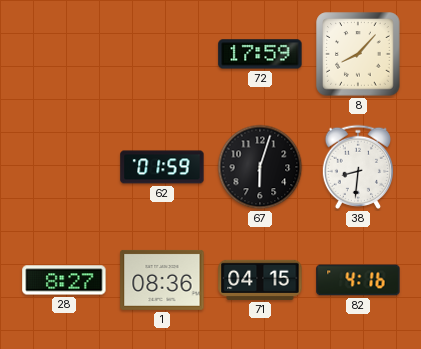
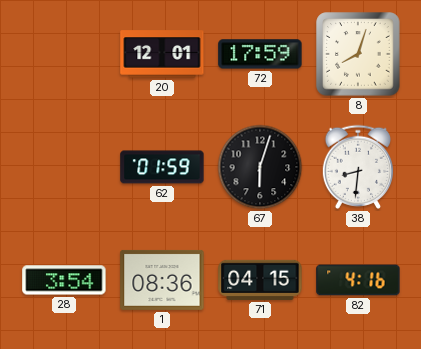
20: none -> 12:01
8: 8:07 -> 8:03
28: 8:27 -> 3:54
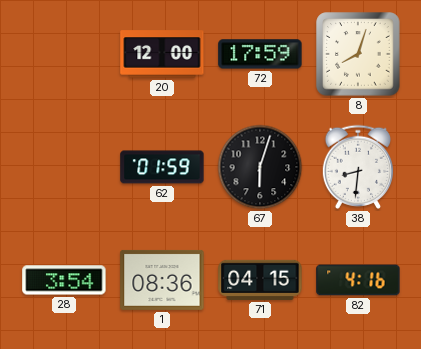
20: 12:01 -> 12:00
